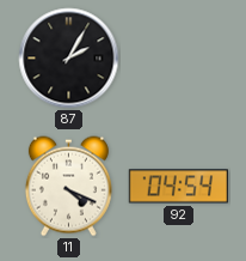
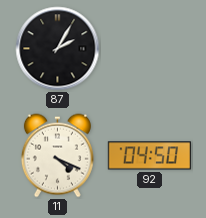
92: 04:54 -> 04:50
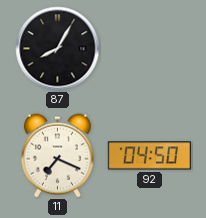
87: 2:05 -> 8:05
11: 4:19 -> 7:19
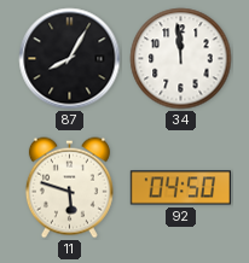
34: none -> 11:59
11: 7:19 -> 5:48
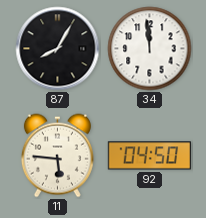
11: 5:48 -> 5:46
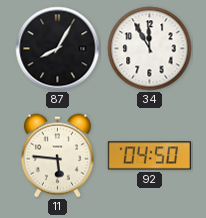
34: 11:59 -> 11:55
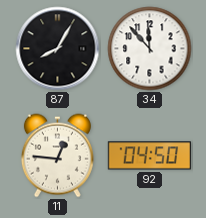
34: 11:55 -> 11:53
11: 5:46 -> 12:46
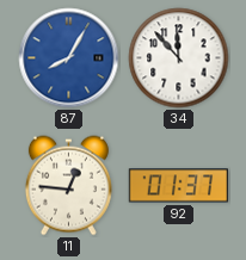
87 dial: black -> blue
92: 04:50 -> 01:37
